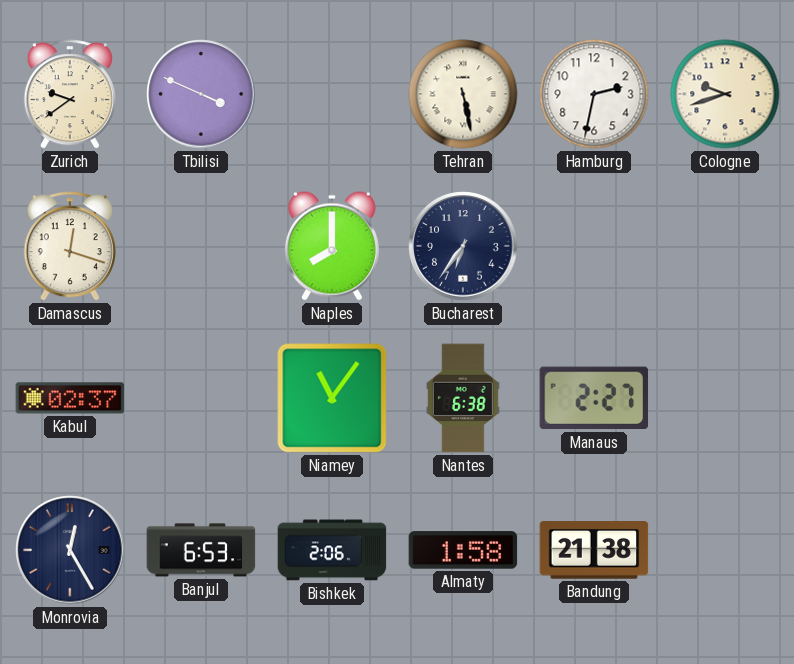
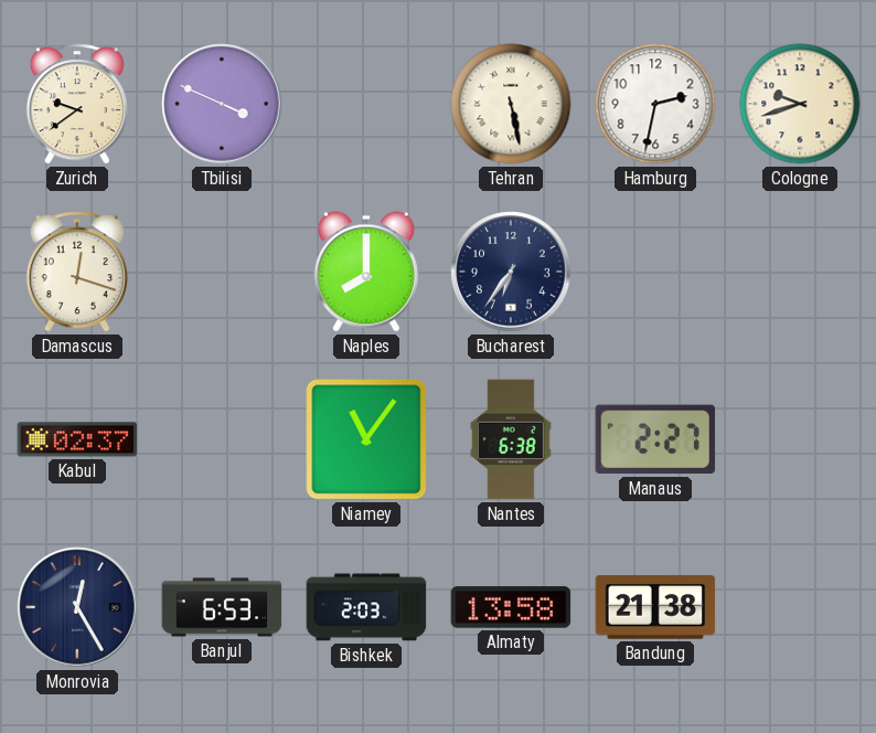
Bishkek: 2:06 -> 2:03
Almaty: 1:58 -> 13:58
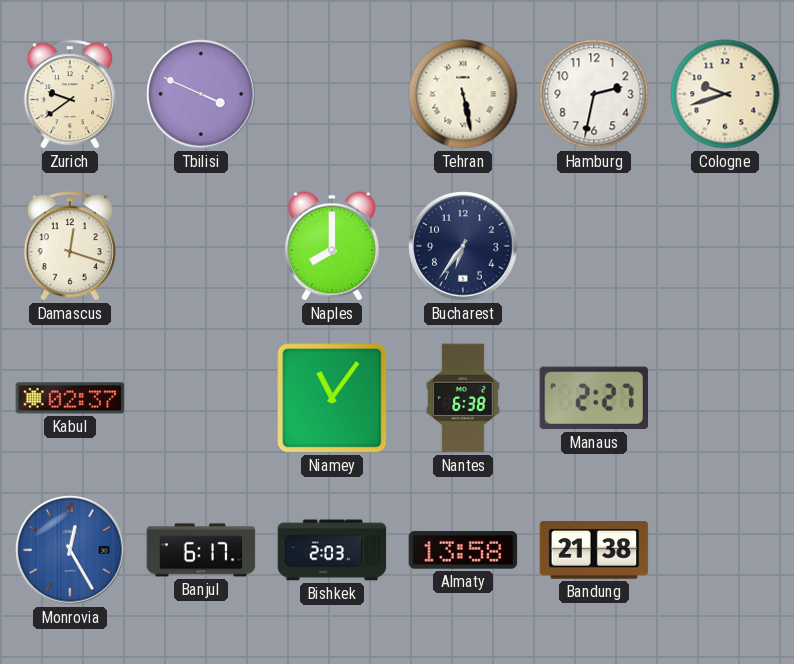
Monrovia dial: navy -> blue
Banjul: 6:53 -> 6:17
